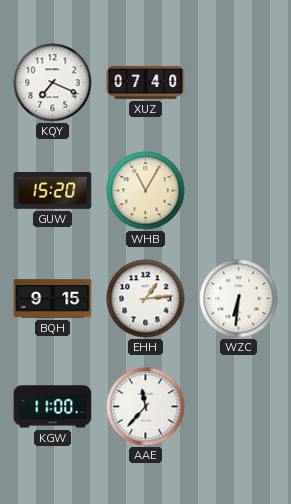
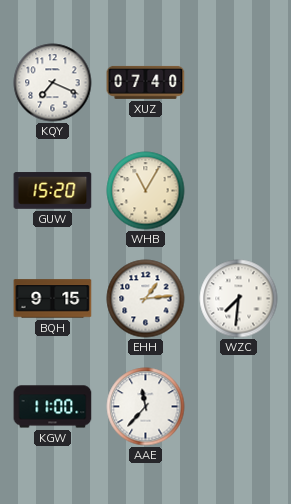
WZC: 6:31 -> 7:31
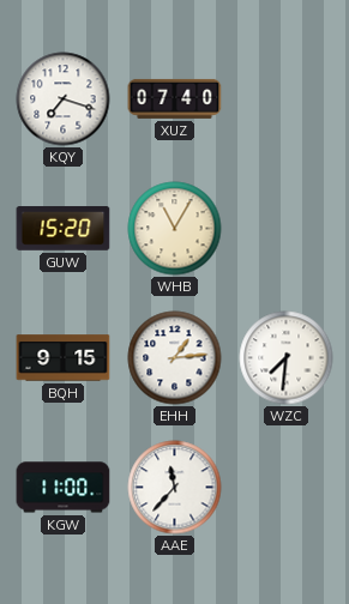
KQY: 7:19 -> 7:18
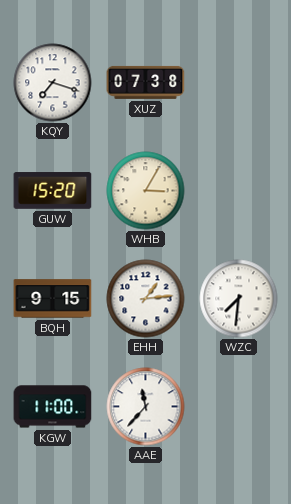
XUZ: 07:40 -> 07:38
WHB: 11:05 -> 3:05
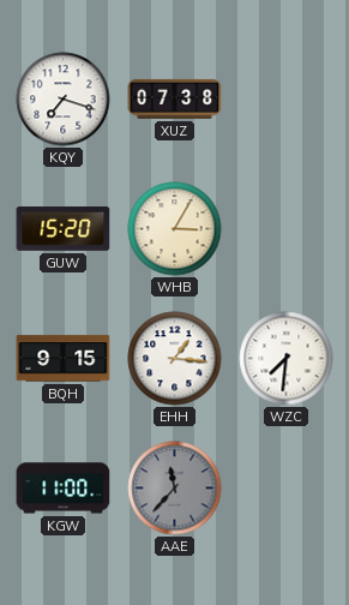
EHH: 1:14 -> 1:16
AAE dial: white -> grey
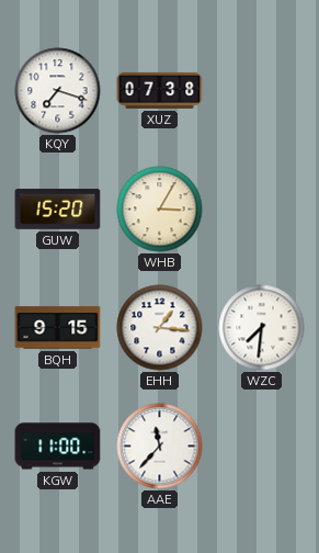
AAE dial: grey -> white
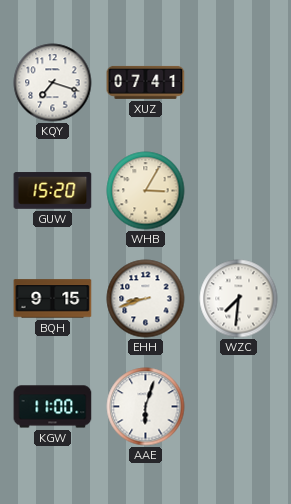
XUZ: 07:38 -> 07:41
EHH: 1:16 -> 8:42
AAE: 11:37 -> 6:03
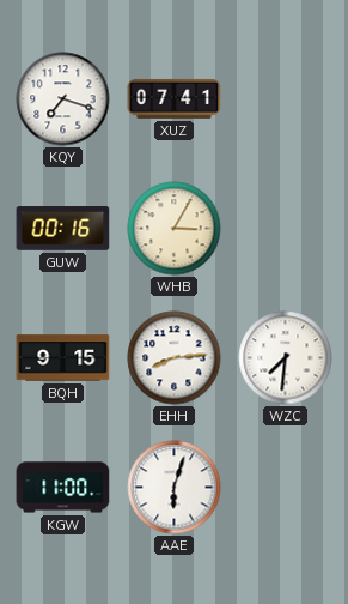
GUW: 15:20 -> 00:16
EHH: 8:42 -> 8:14
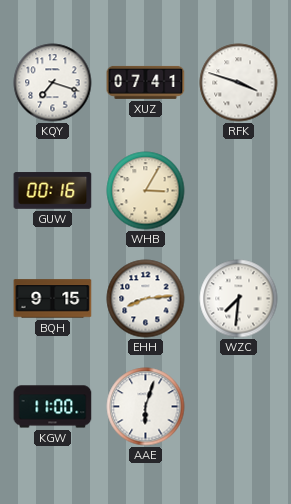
RFK: none -> 3:48
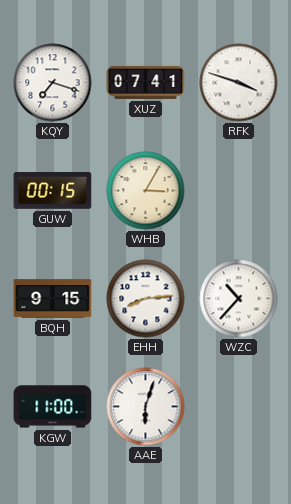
GUW: 00:16 -> 00:15
WZC: 7:31 -> 10:37
